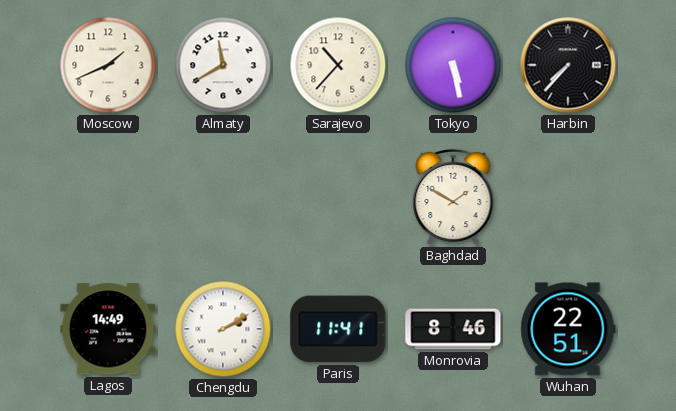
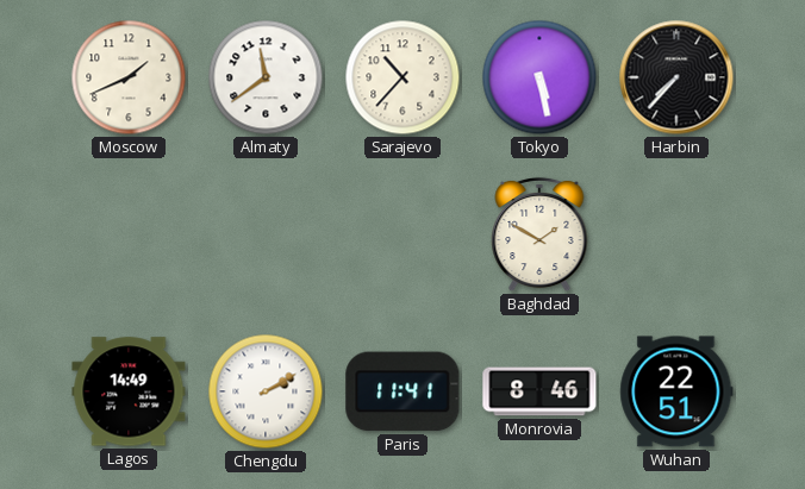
Almaty: 11:40 -> 11:39
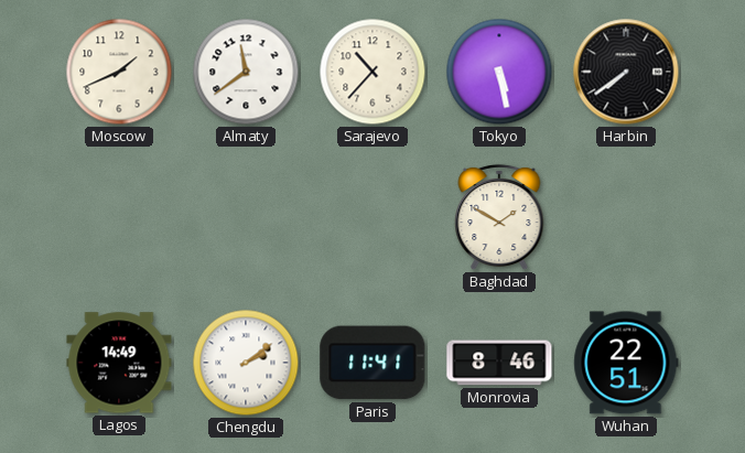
Harbin: 7:37 -> 7:39
Chengdu: 2:10 -> 2:09
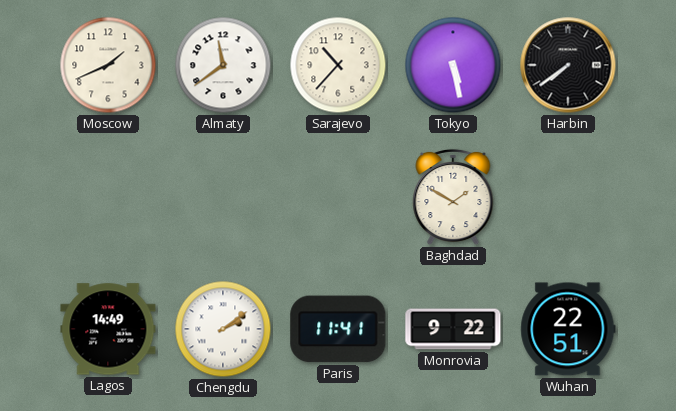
Monrovia: 8:46 -> 9:22
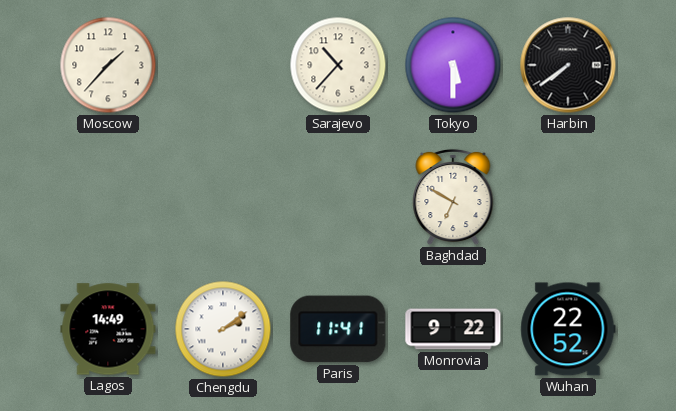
Moscow: 1:41 -> 1:37
Almaty: 11:39 -> none
Tokyo: 5:28 -> 5:30
Baghdad: 1:50 -> 6:50
Wuhan: 22:51 -> 22:52
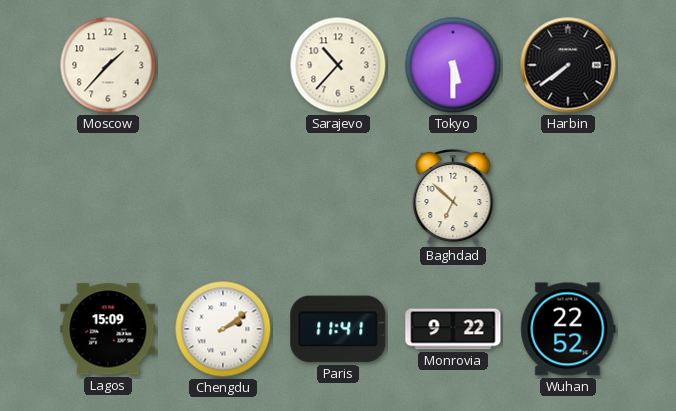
Baghdad: 6:50 -> 6:52
Lagos: 14:49 -> 15:09
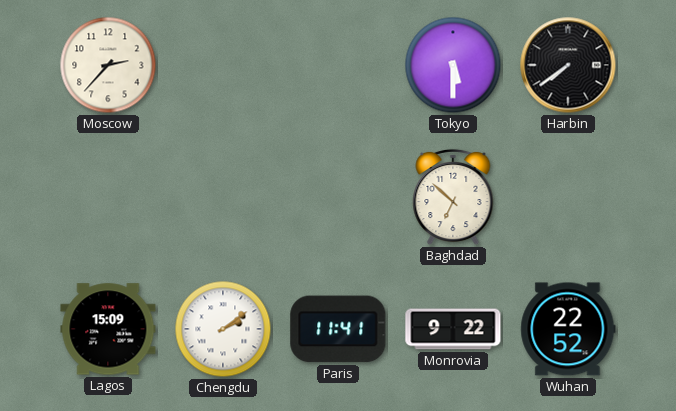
Moscow: 1:37 -> 2:37
Sarajevo: 10:37 -> none
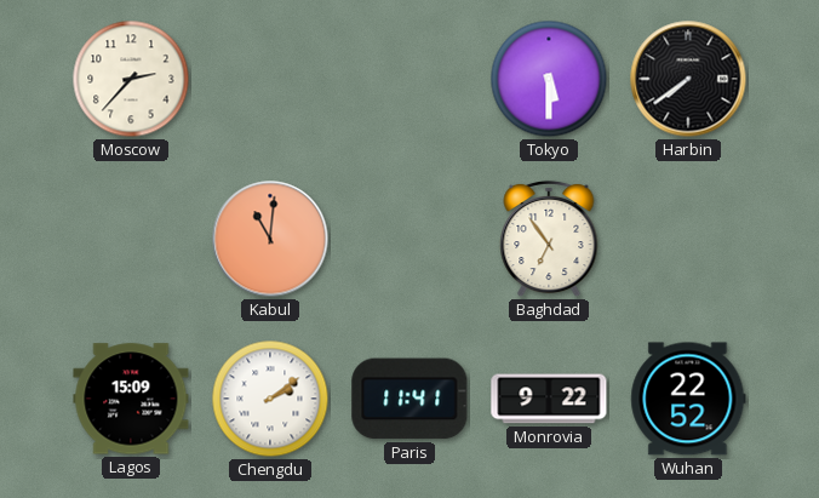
Kabul: none -> 11:01
Baghdad: 6:52 -> 6:54
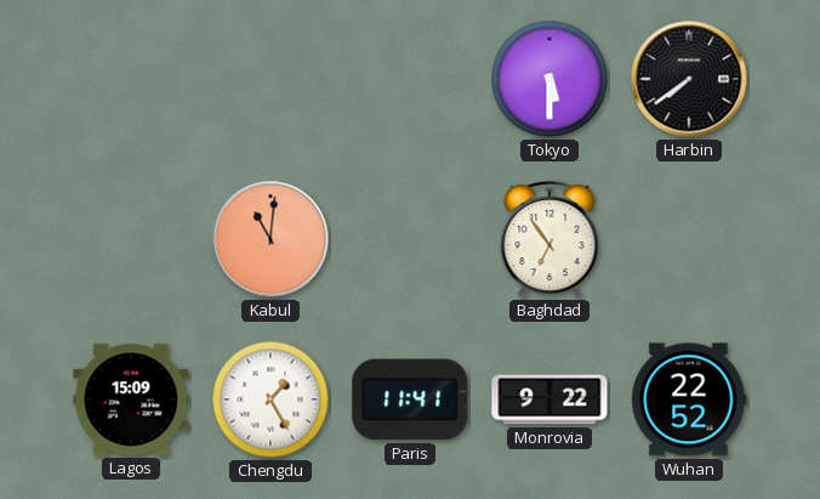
Moscow: 2:37 -> none
Chengdu: 2:09 -> 1:25
